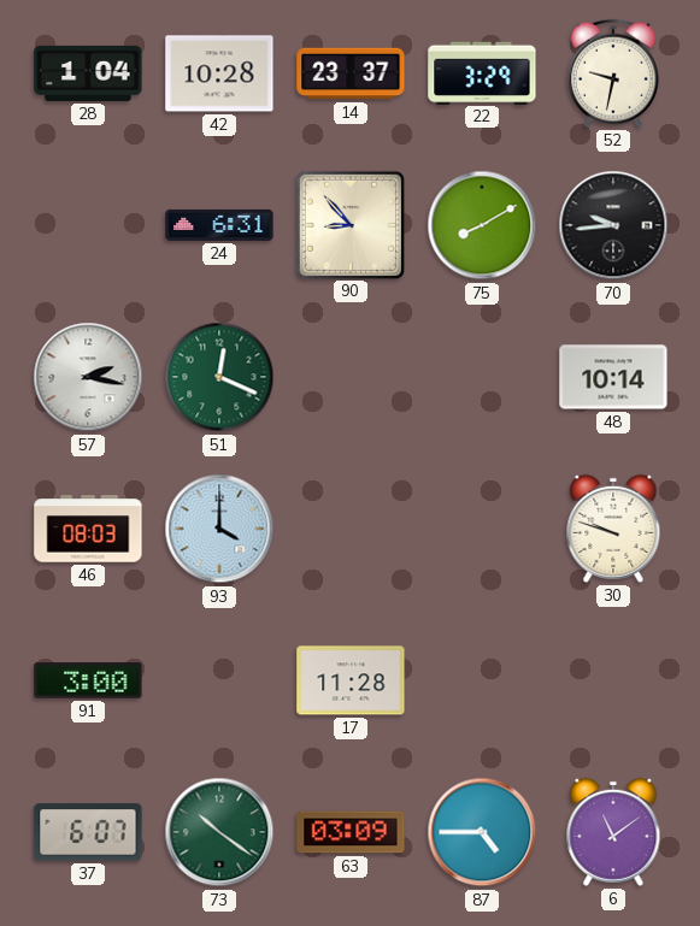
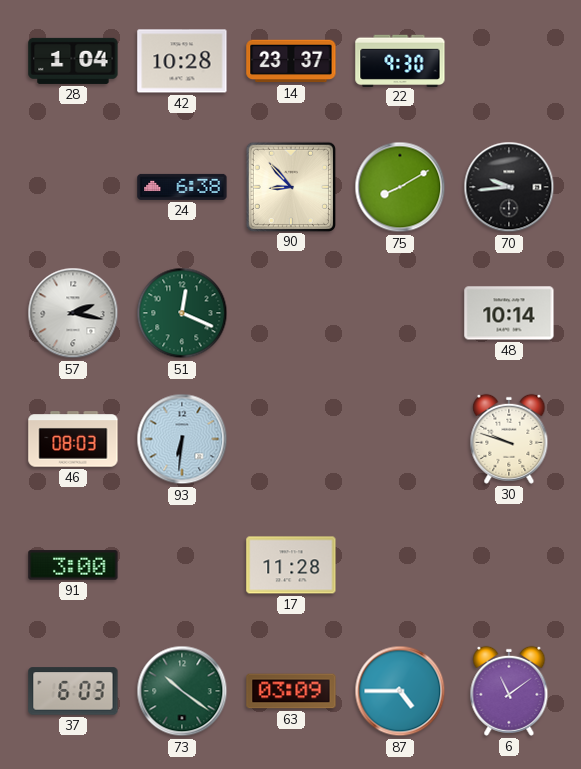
22: 3:29 -> 9:30
52: 9:32 -> none
24: 6:31 -> 6:38
93: 4:00 -> 6:31
37: 6:07 -> 6:03
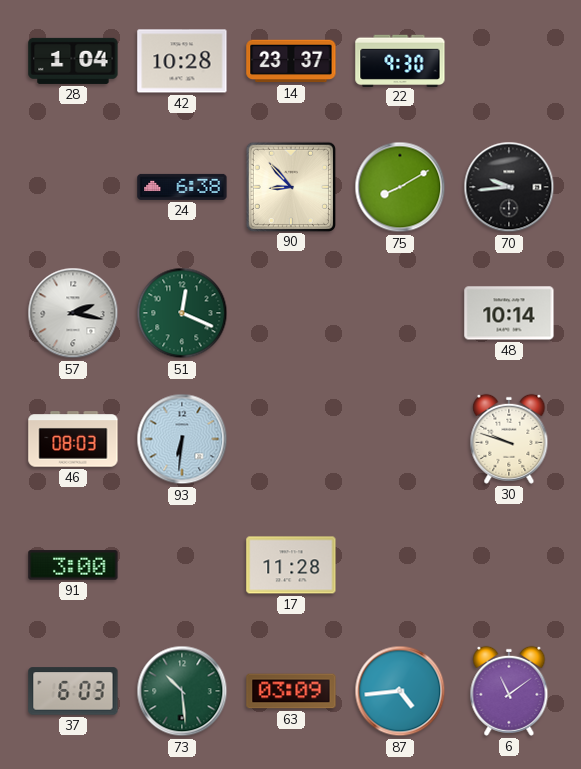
73: 10:21 -> 10:29
87: 4:45 -> 4:44
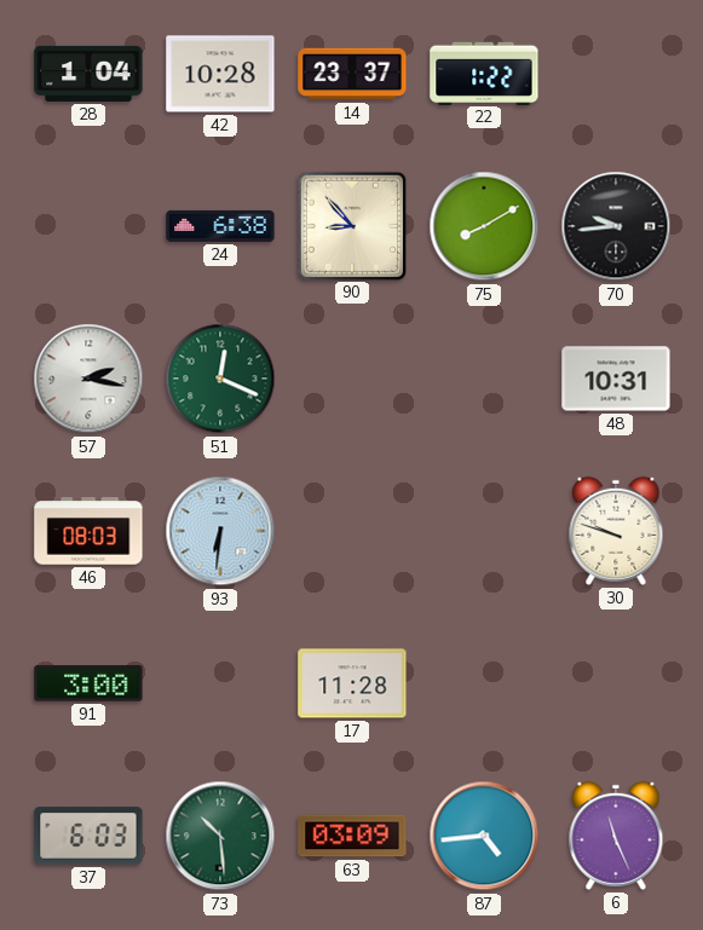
22: 9:30 -> 1:22
48: 10:14 -> 10:31
6: 11:09 -> 11:26
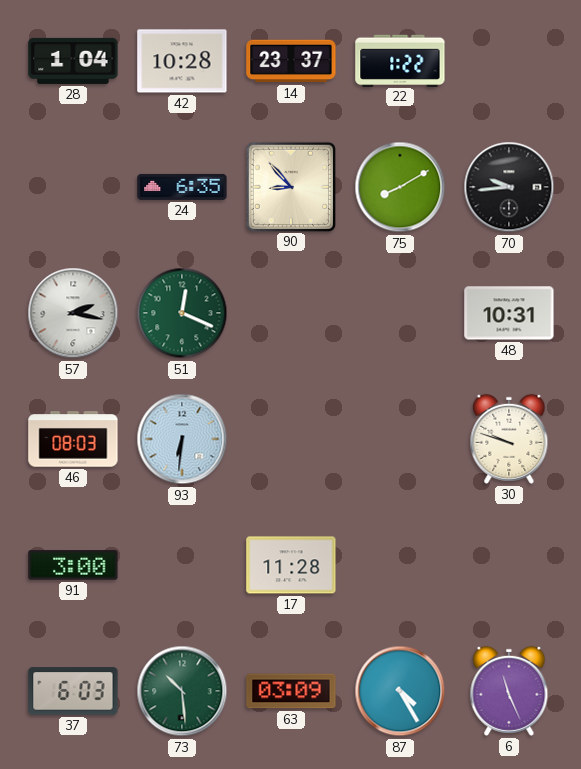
24: 6:38 -> 6:35
87: 4:44 -> 4:25
